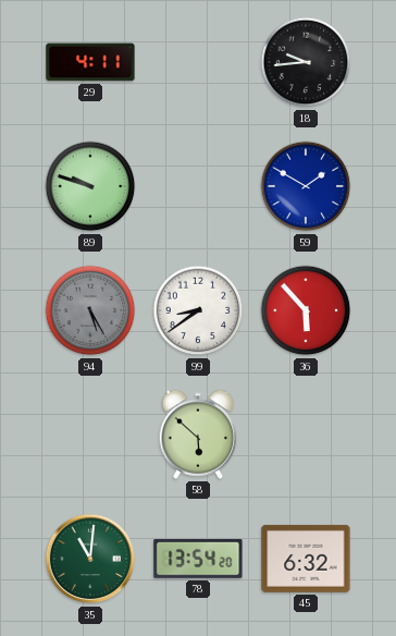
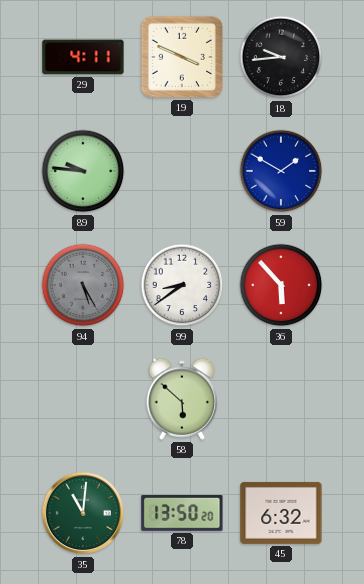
19: none -> 3:49
89: 9:48 -> 9:46
78: 13:54 -> 13:50
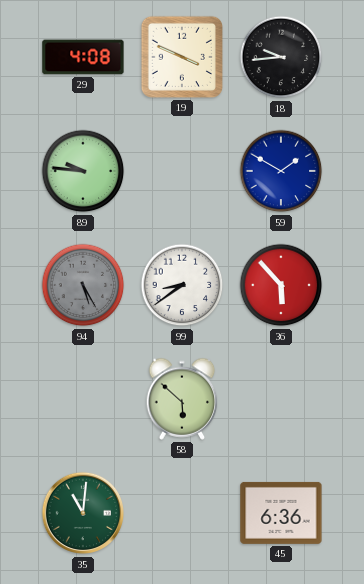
29: 4:11 -> 4:08
78: 13:50 -> none
45: 6:32 -> 6:36
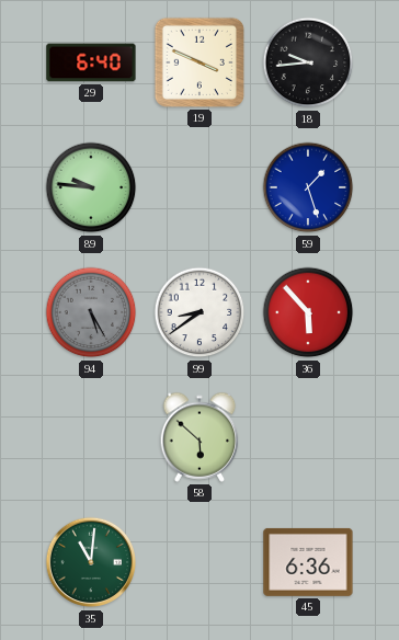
29: 4:08 -> 6:40
59: 1:50 -> 1:27
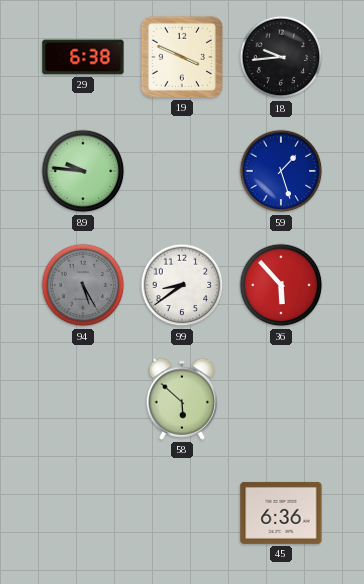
29: 6:40 -> 6:38
35: 11:01 -> none
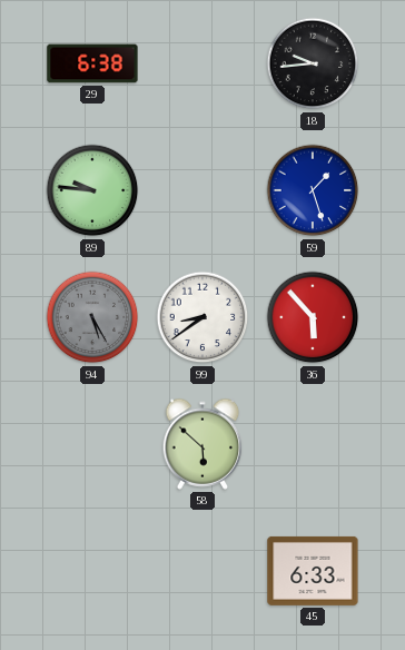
19: 3:49 -> none
45: 6:36 -> 6:33
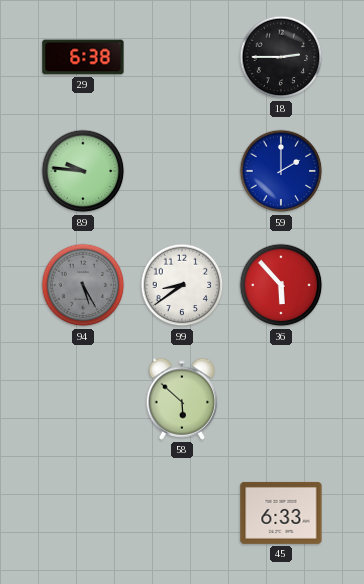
18: 9:44 -> 2:45
59: 1:27 -> 2:00
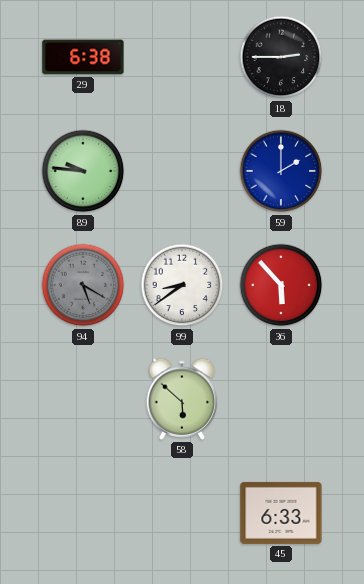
94: 5:25 -> 5:20
